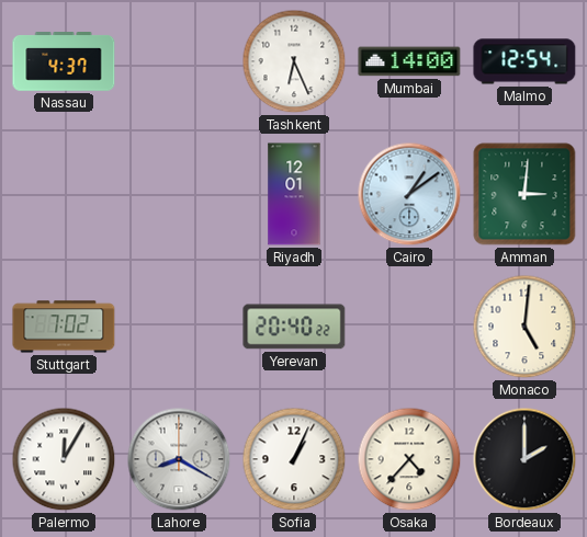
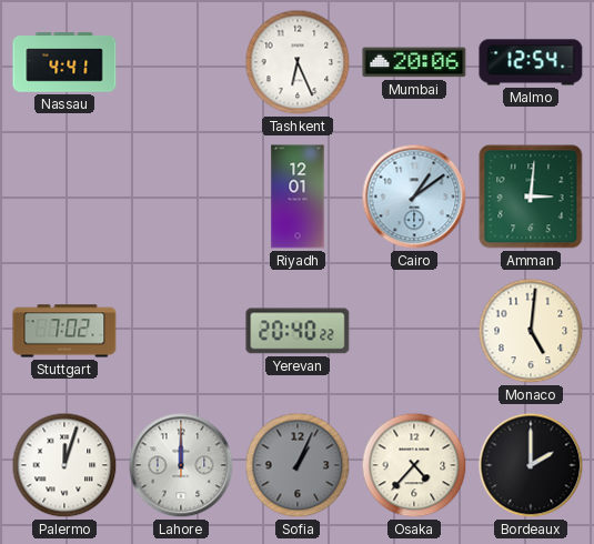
Nassau: 4:37 -> 4:41
Mumbai: 14:00 -> 20:06
Palermo: 12:05 -> 12:03
Lahore: 8:20 -> 12:00
Sofia dial: white -> grey
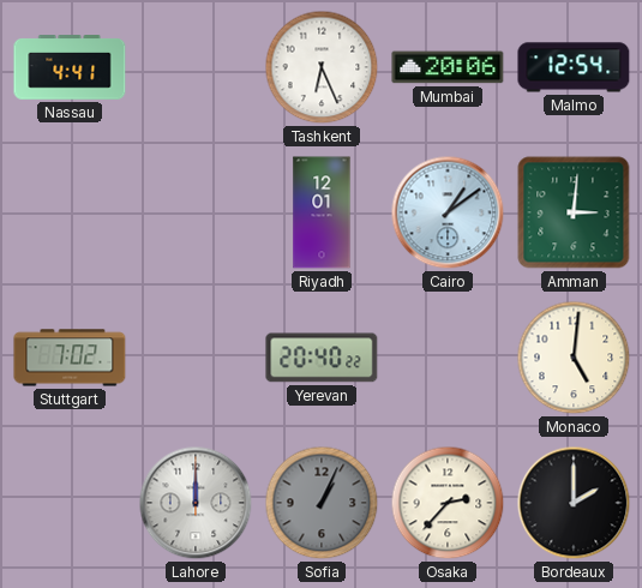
Palermo: 12:03 -> none
Osaka: 4:37 -> 2:37
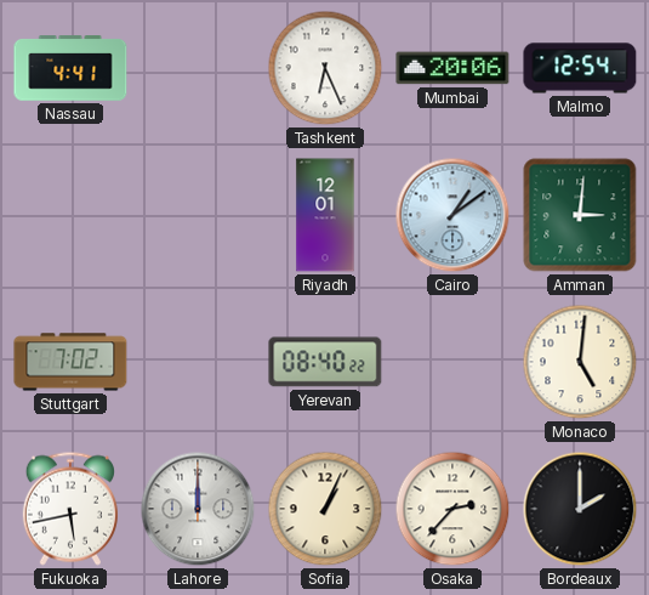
Yerevan: 20:40 -> 08:40
Fukuoka: none -> 5:43
Sofia dial: grey -> cream
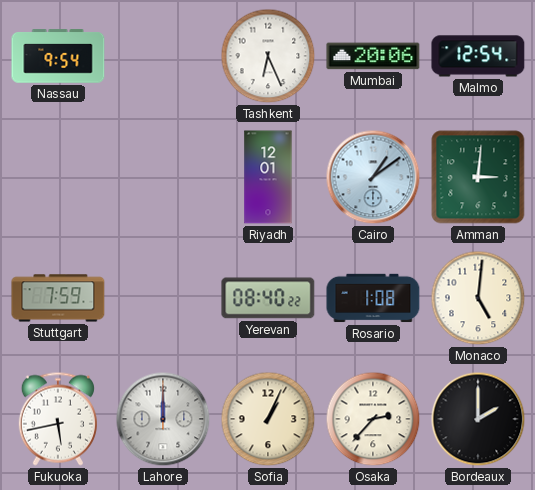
Nassau: 4:41 -> 9:54
Stuttgart: 7:02 -> 7:59
Rosario: none -> 1:08
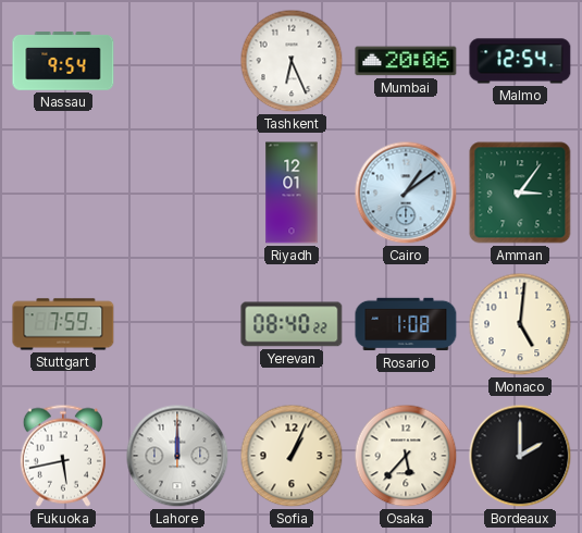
Amman: 3:01 -> 3:06
Osaka: 2:37 -> 5:37
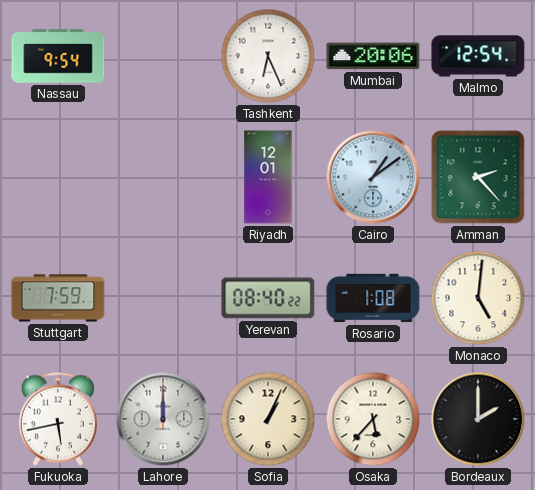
Amman: 3:06 -> 2:23
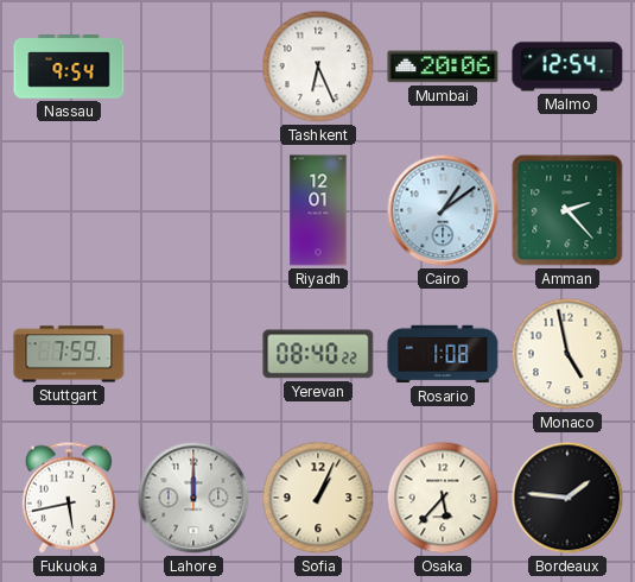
Monaco: 5:01 -> 4:58
Bordeaux: 2:00 -> 1:46
